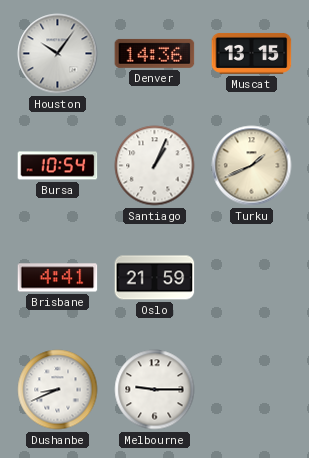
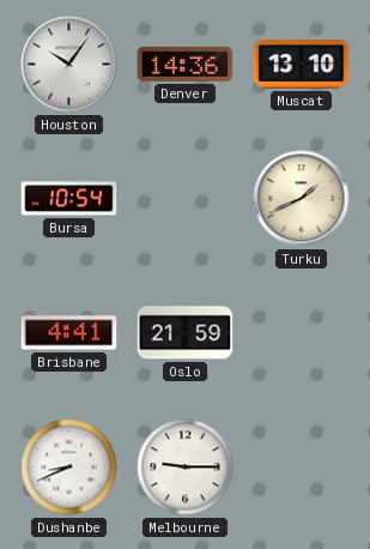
Muscat: 13:15 -> 13:10
Santiago: 1:04 -> none
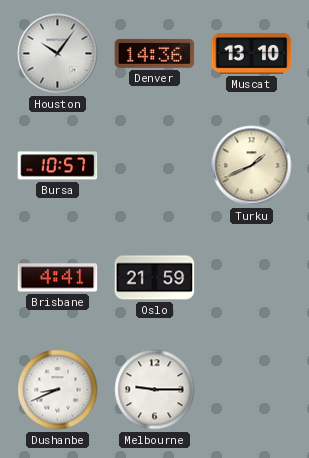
Bursa: 10:54 -> 10:57
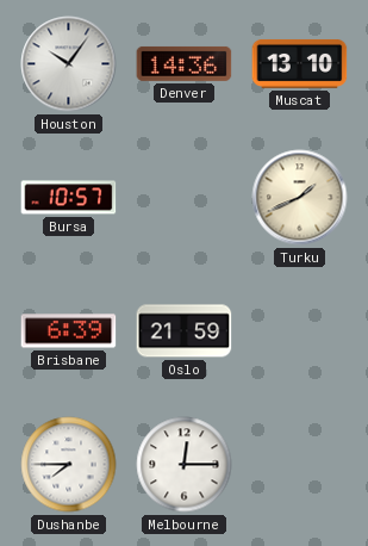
Brisbane: 4:41 -> 6:39
Dushanbe: 8:41 -> 7:45
Melbourne: 9:15 -> 12:15
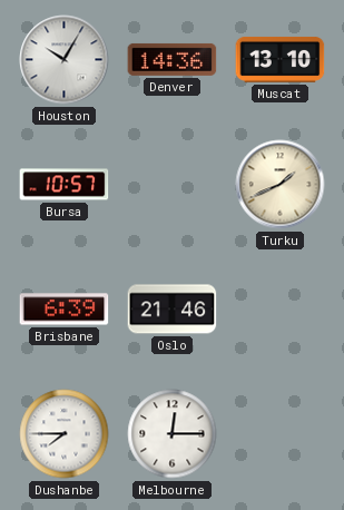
Houston: 10:06 -> 10:05
Oslo: 21:59 -> 21:46
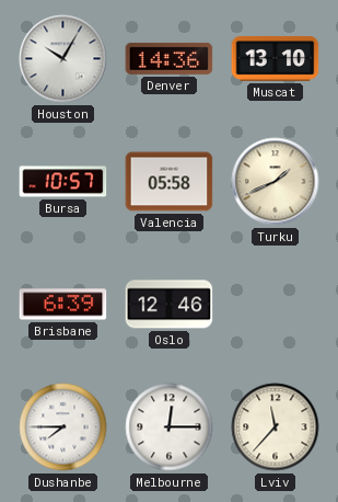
Valencia: none -> 05:58
Oslo: 21:46 -> 12:46
Lviv: none -> 11:37
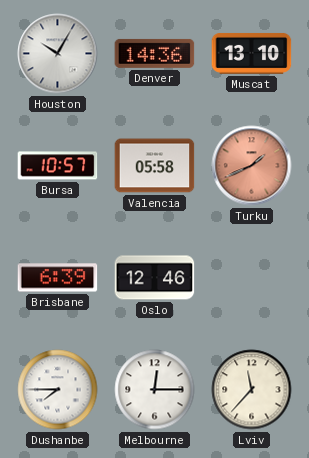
Turku dial: cream -> salmon
